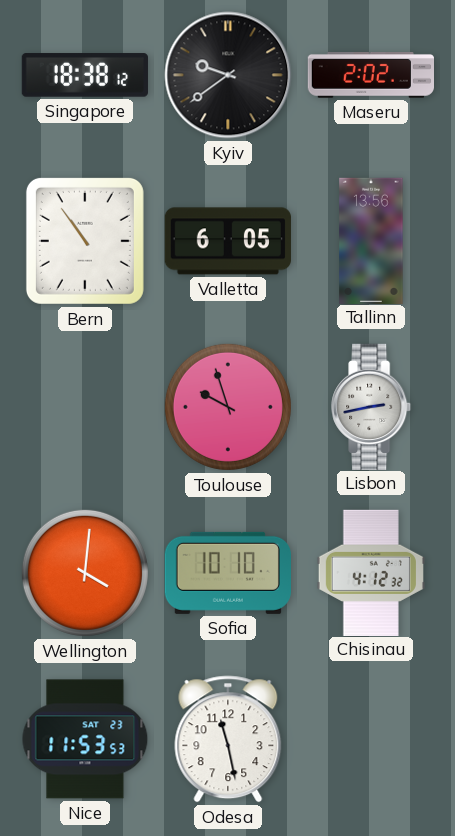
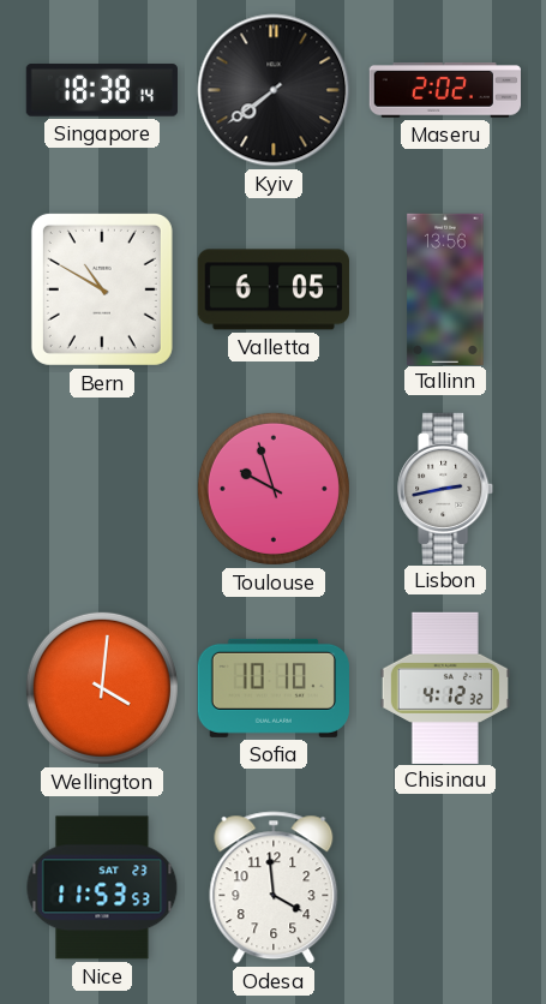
Singapore: 18:38:12 -> 18:38:14
Kyiv: 9:39 -> 7:39
Bern: 10:54 -> 10:50
Odesa: 11:28 -> 3:59
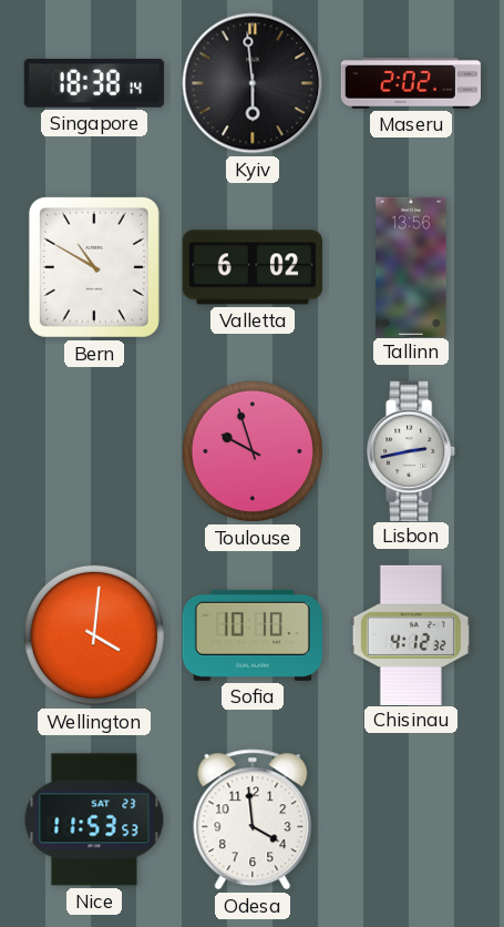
Kyiv: 7:39 -> 5:59
Valletta: 6:05 -> 6:02
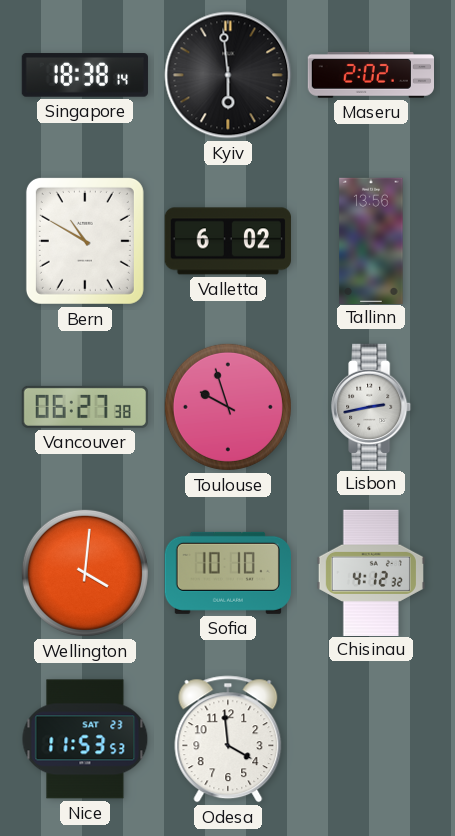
Vancouver: none -> 06:27
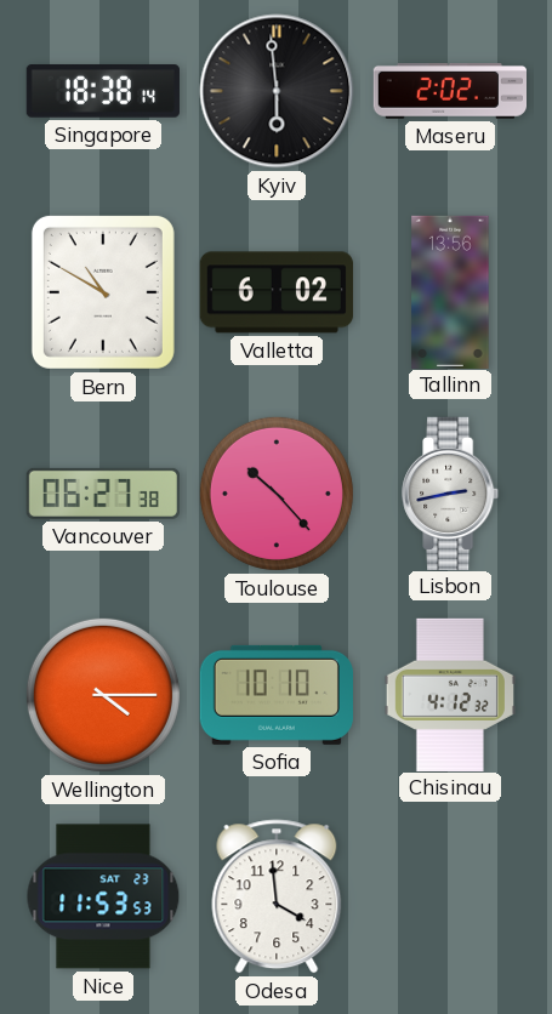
Toulouse: 9:57 -> 10:23
Wellington: 4:01 -> 4:15
